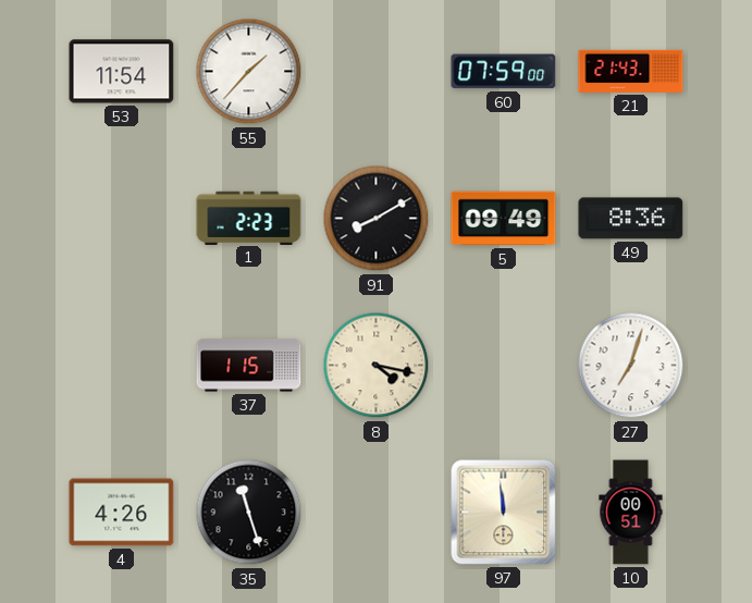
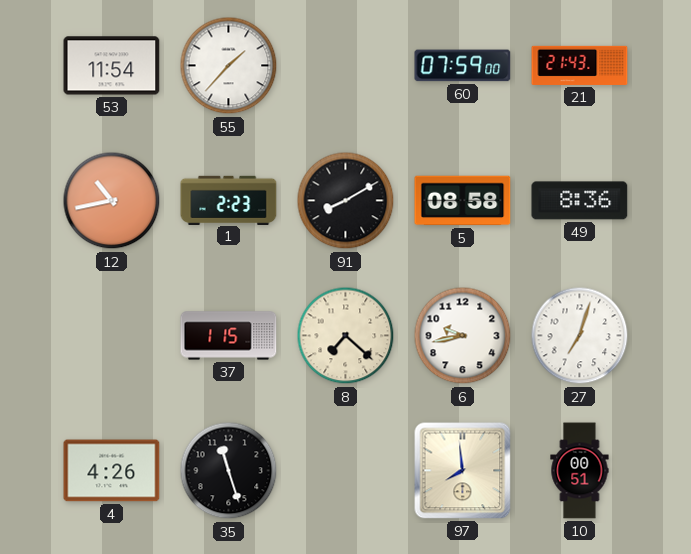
12: none -> 10:43
5: 09:49 -> 08:58
8: 4:17 -> 7:22
6: none -> 9:43
97: 11:59 -> 7:59
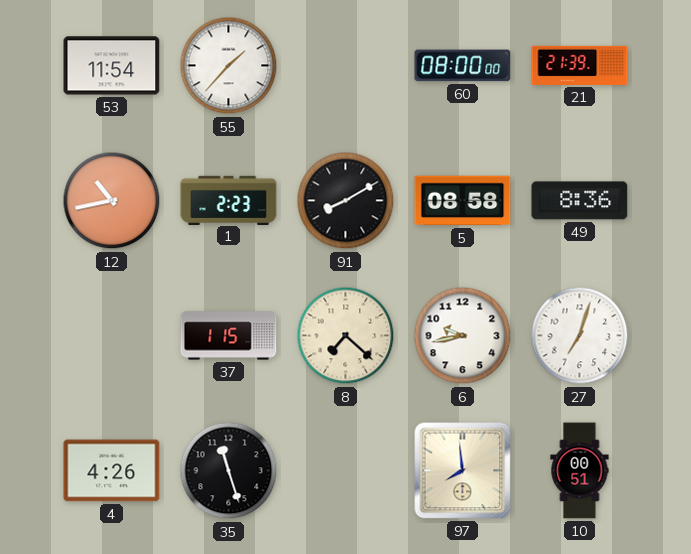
60: 07:59 -> 08:00
21: 21:43 -> 21:39
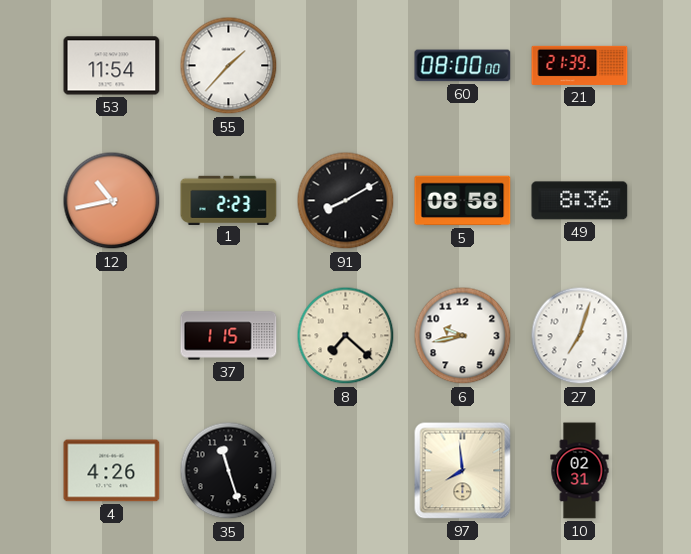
10: 00:51 -> 02:31
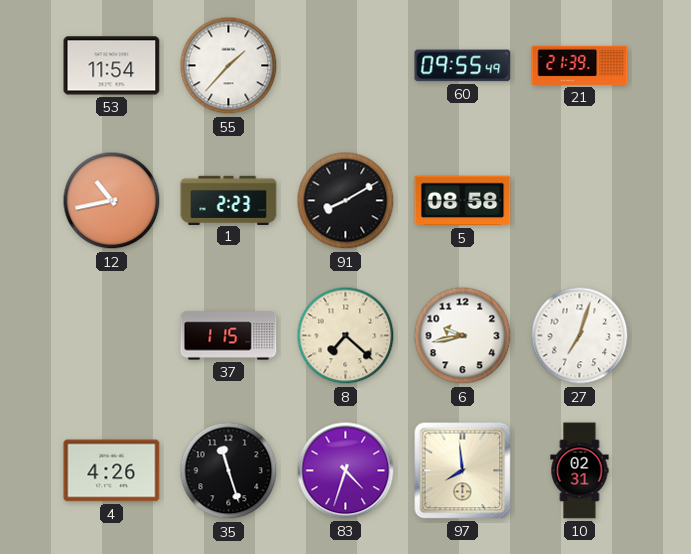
60: 08:00 -> 09:55
49: 8:36 -> none
83: none -> 4:33
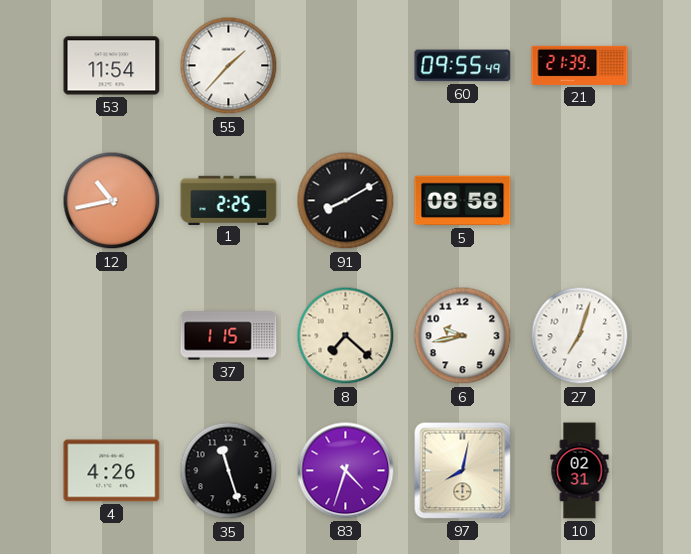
1: 2:23 -> 2:25
97: 7:59 -> 8:02
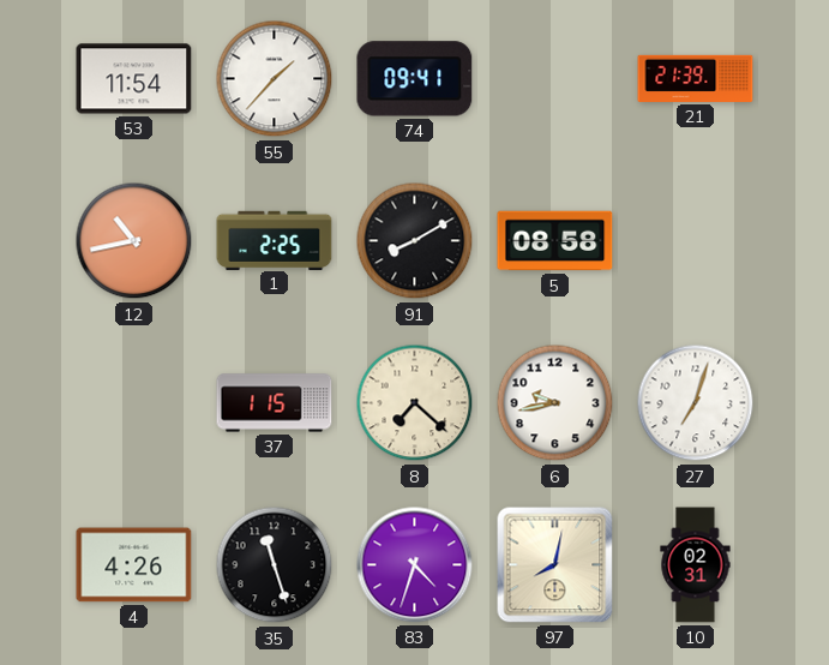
74: none -> 09:41
60: 09:55 -> none
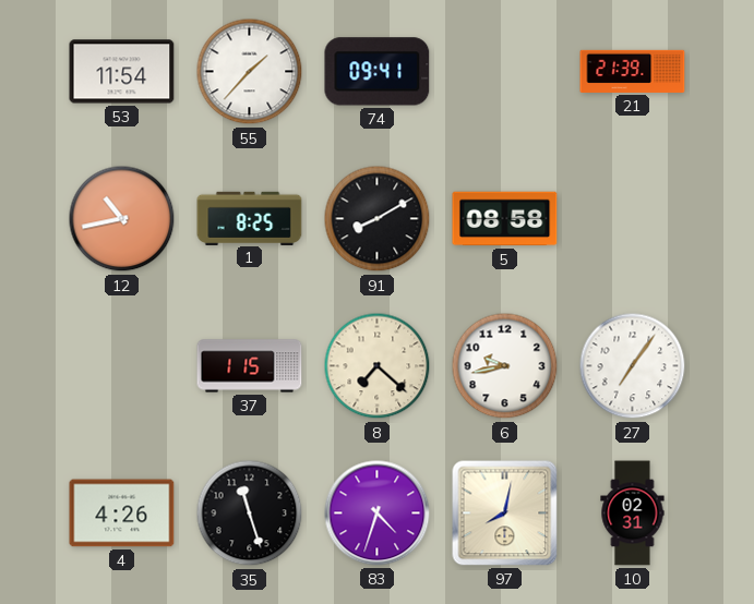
1: 2:25 -> 8:25
27: 7:03 -> 7:06
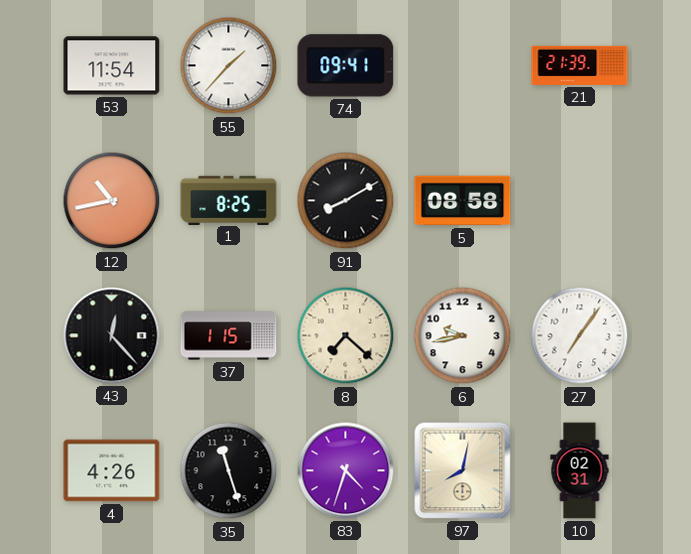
43: none -> 12:23
